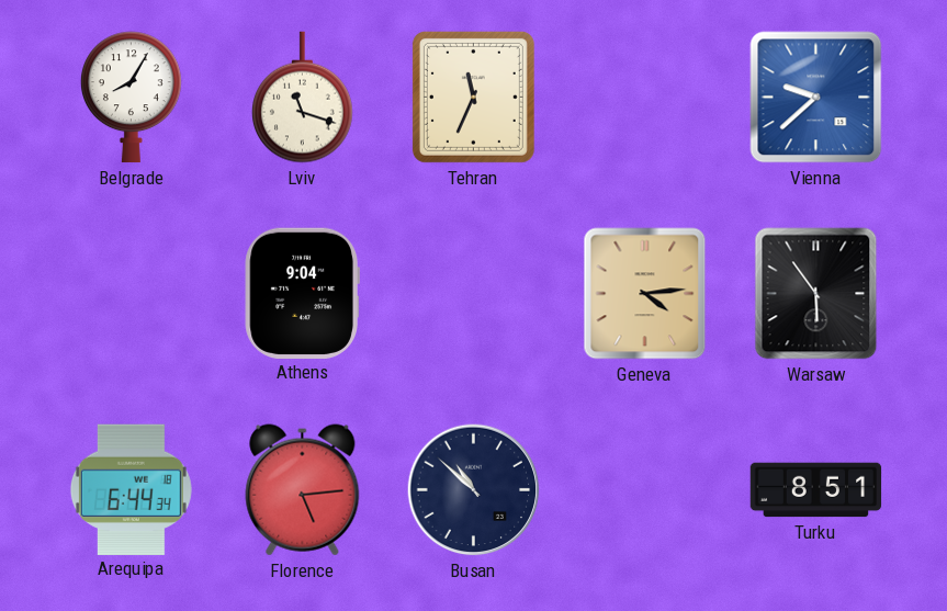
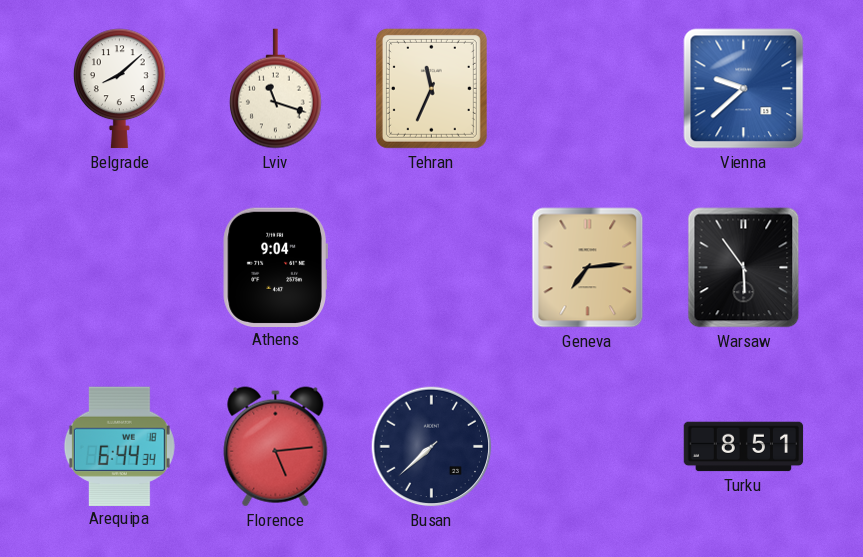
Belgrade: 8:05 -> 8:08
Geneva: 4:14 -> 7:14
Busan: 10:52 -> 7:38
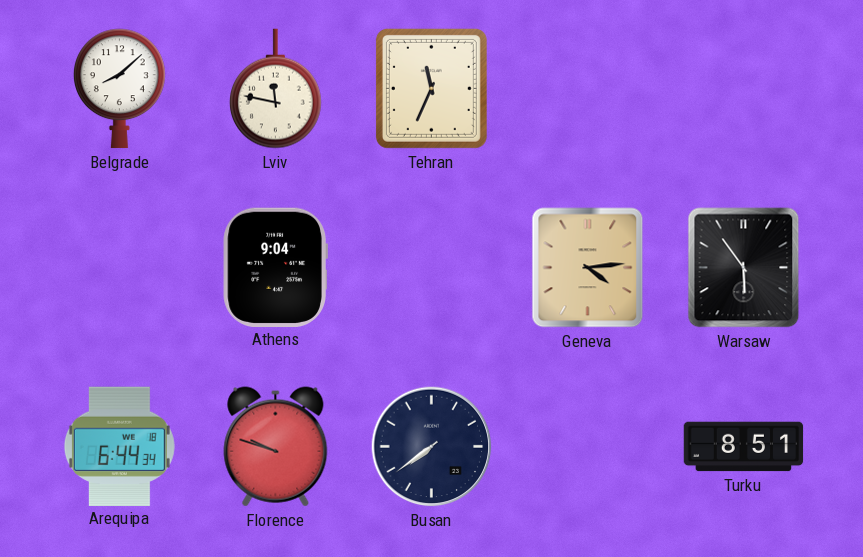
Lviv: 11:18 -> 11:47
Vienna: 9:38 -> none
Geneva: 7:14 -> 4:14
Florence: 5:14 -> 9:48
Busan: 7:38 -> 7:39
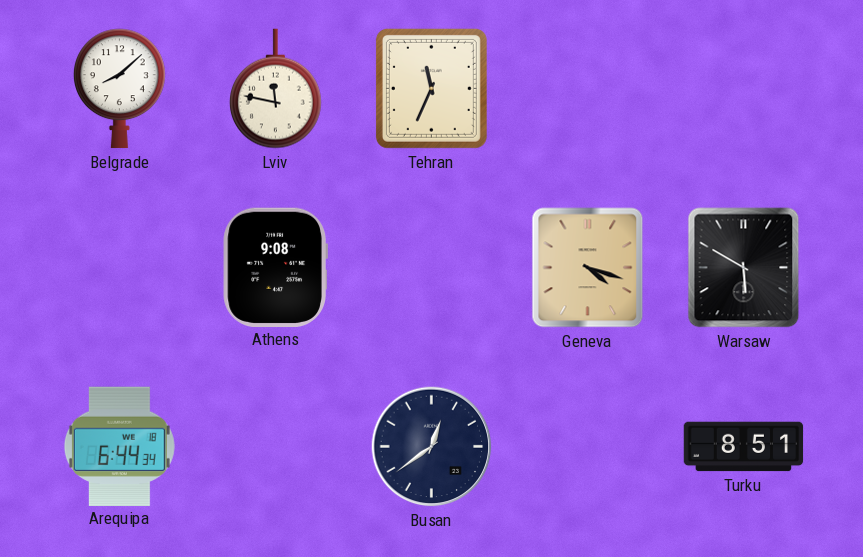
Athens: 9:04 -> 9:08
Geneva: 4:14 -> 4:18
Warsaw: 5:54 -> 5:50
Florence: 9:48 -> none
Busan: 7:39 -> 12:39
